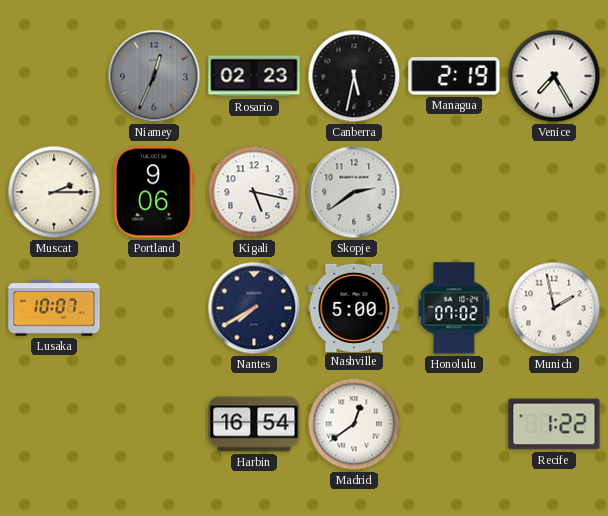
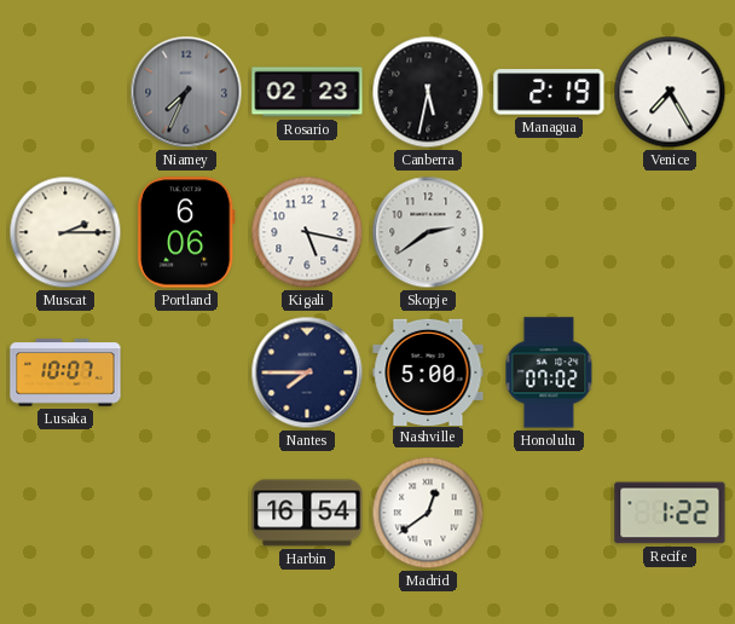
Niamey: 12:34 -> 7:34
Portland: 9:06 -> 6:06
Nantes: 7:40 -> 7:45
Munich: 1:58 -> none
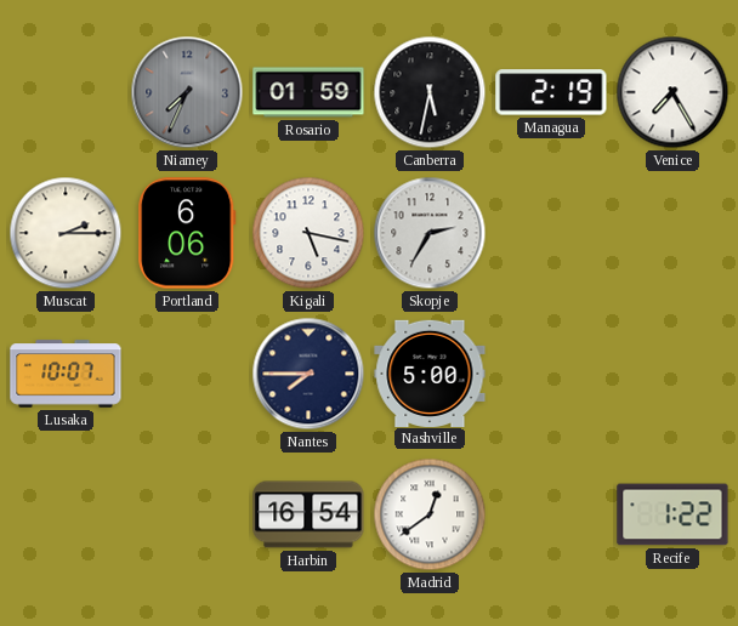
Rosario: 02:23 -> 01:59
Skopje: 2:39 -> 2:35
Honolulu: 07:02 -> none
